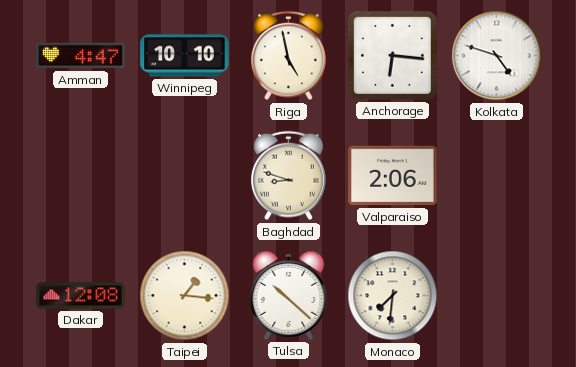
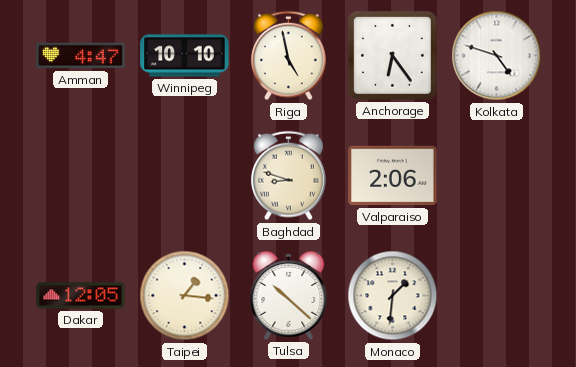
Anchorage: 6:16 -> 6:24
Dakar: 12:08 -> 12:05
Monaco: 7:31 -> 1:31
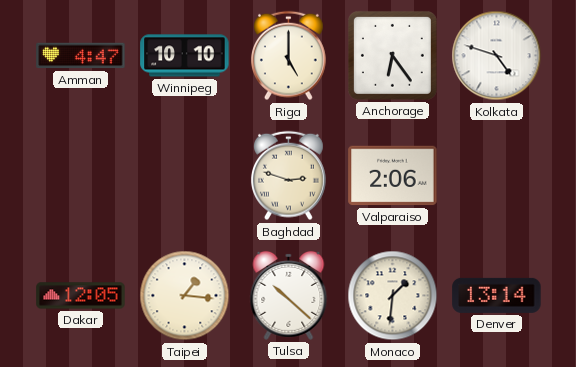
Riga: 4:58 -> 5:00
Baghdad: 8:48 -> 2:48
Denver: none -> 13:14
